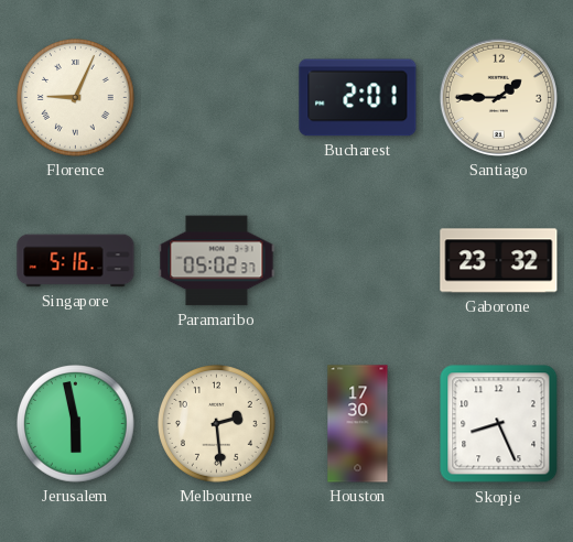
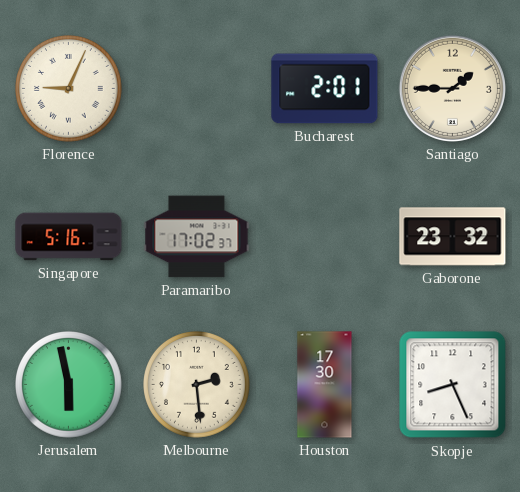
Paramaribo: 05:02 -> 17:02
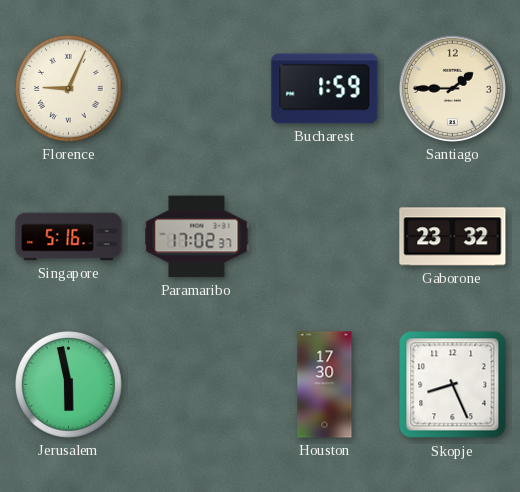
Bucharest: 2:01 -> 1:59
Melbourne: 2:29 -> none
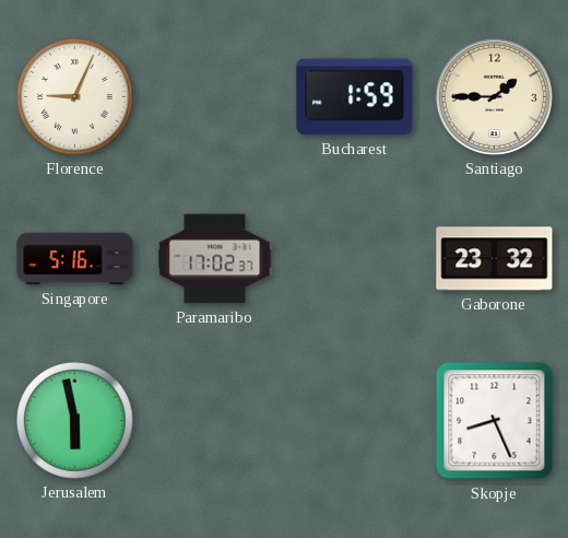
Houston: 17:30 -> none
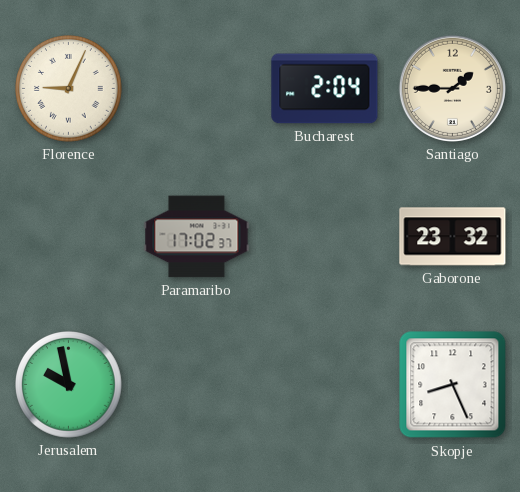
Bucharest: 1:59 -> 2:04
Singapore: 5:16 -> none
Jerusalem: 5:58 -> 9:58
